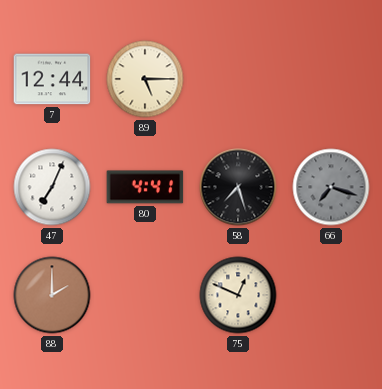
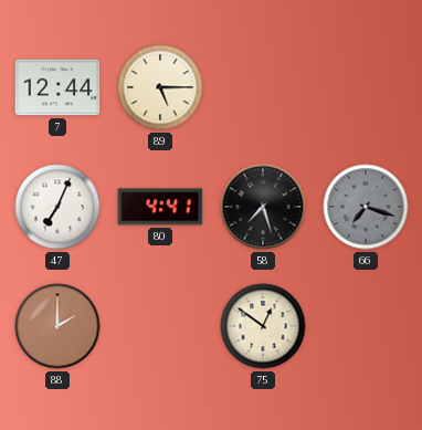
75: 12:49 -> 12:51
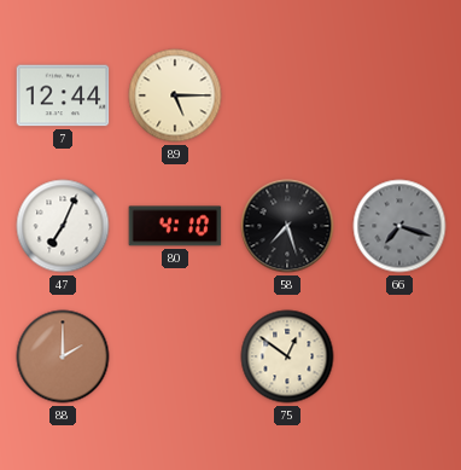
80: 4:41 -> 4:10
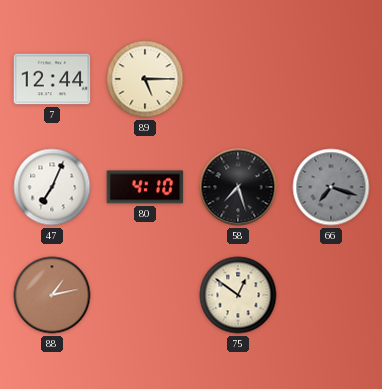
88: 2:00 -> 1:13
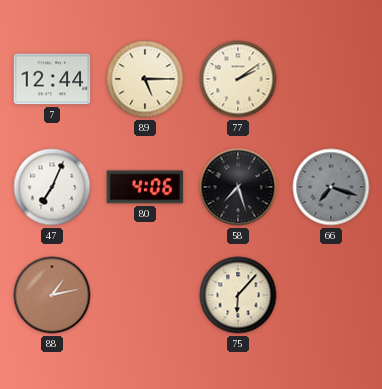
77: none -> 2:09
80: 4:10 -> 4:06
75: 12:51 -> 6:07
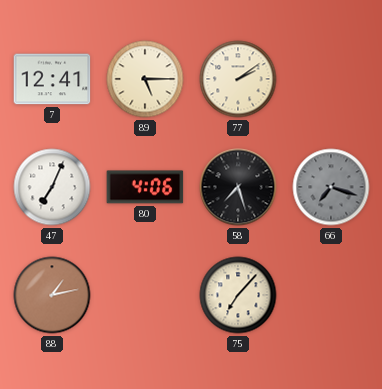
7: 12:44 -> 12:41
75: 6:07 -> 7:07
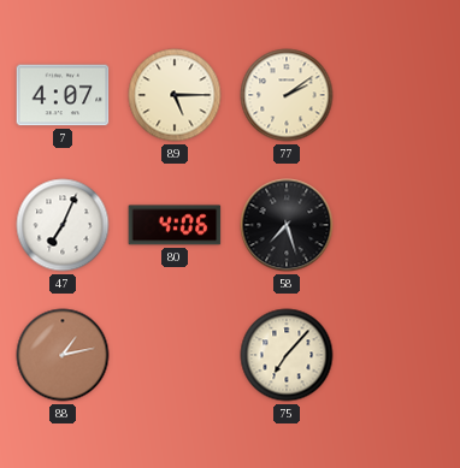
7: 12:41 -> 4:07
66: 7:18 -> none
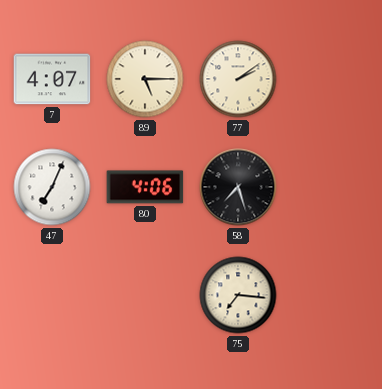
88: 1:13 -> none
75: 7:07 -> 7:16
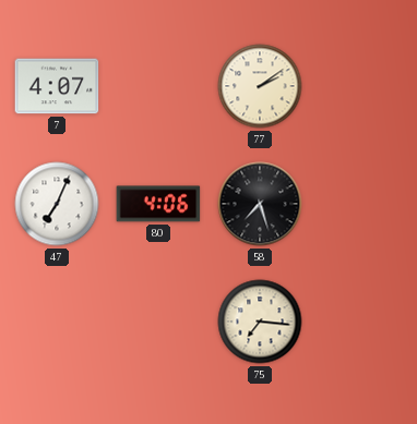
89: 5:15 -> none
